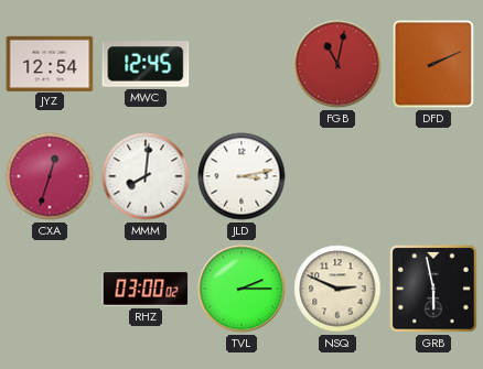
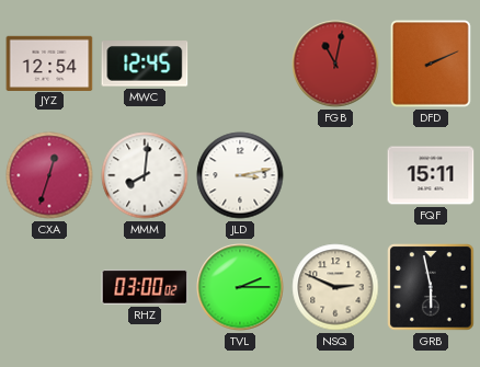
FQF: none -> 15:11
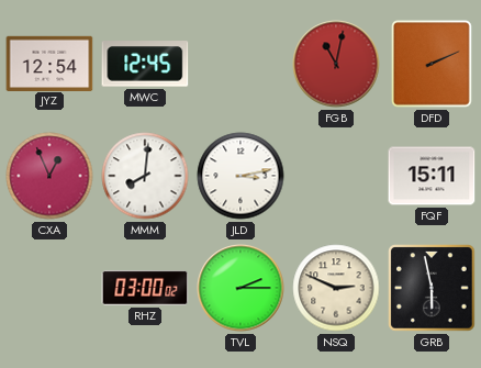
CXA: 12:33 -> 12:56
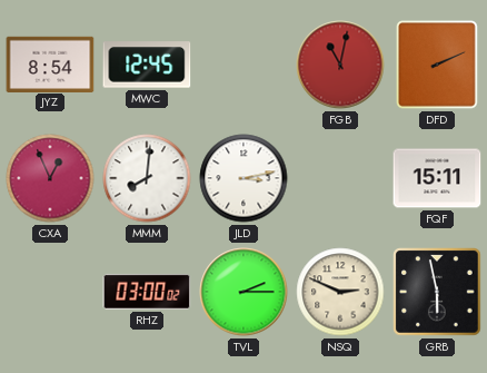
JYZ: 12:54 -> 8:54
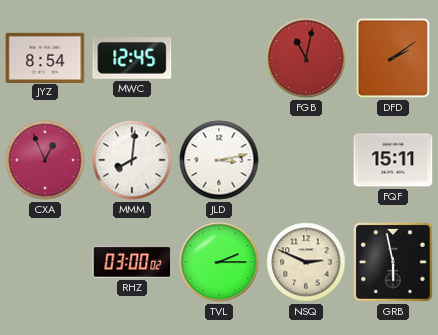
DFD: 2:11 -> 2:09
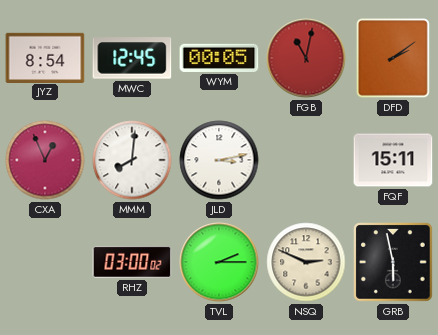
WYM: none -> 00:05
